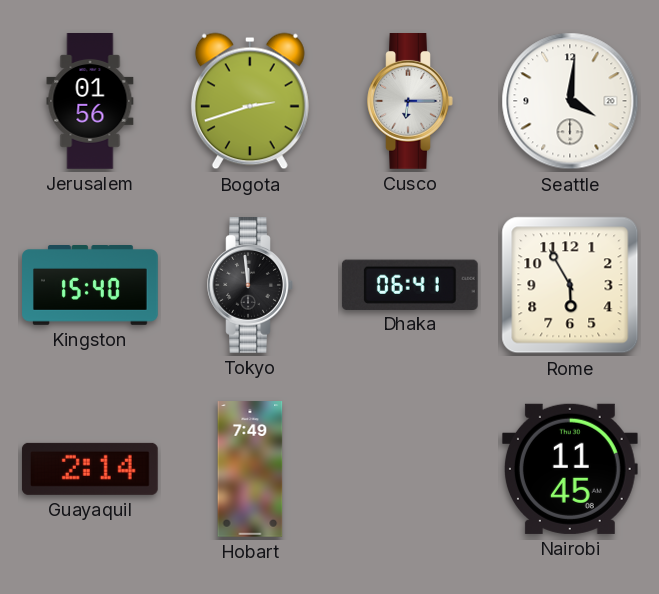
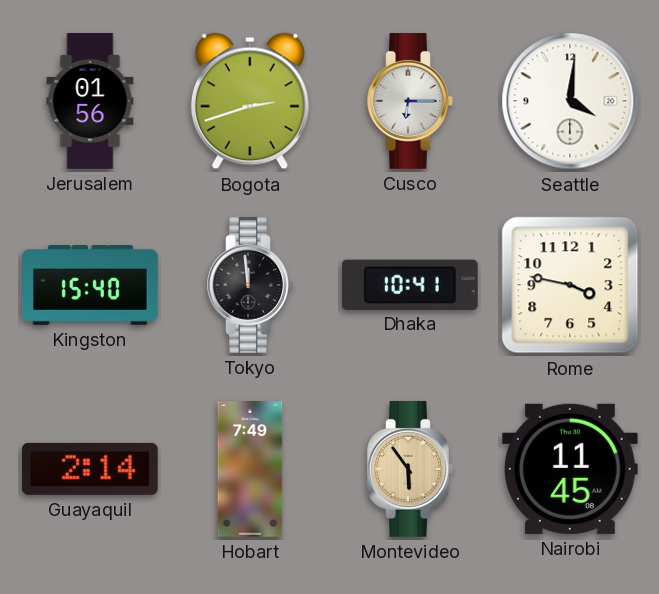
Dhaka: 06:41 -> 10:41
Rome: 5:55 -> 3:47
Montevideo: none -> 5:54
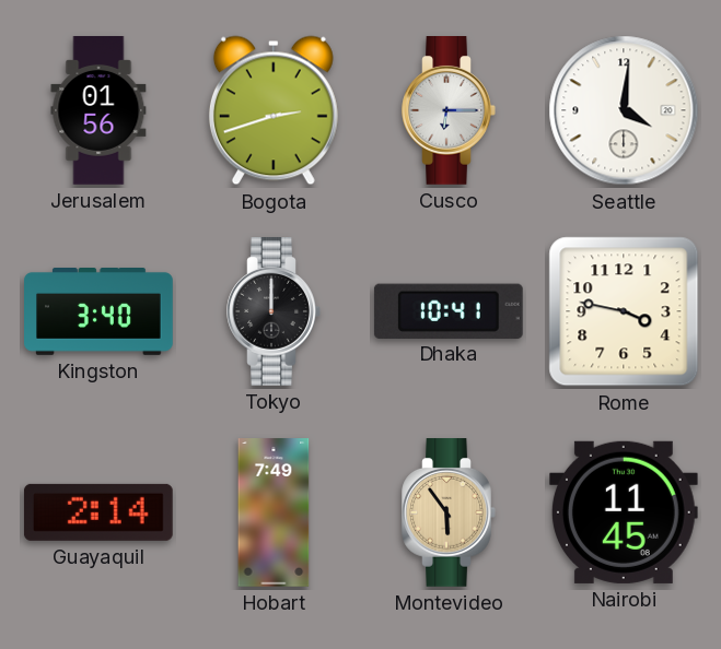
Kingston: 15:40 -> 3:40
Tokyo: 11:59 -> 12:00
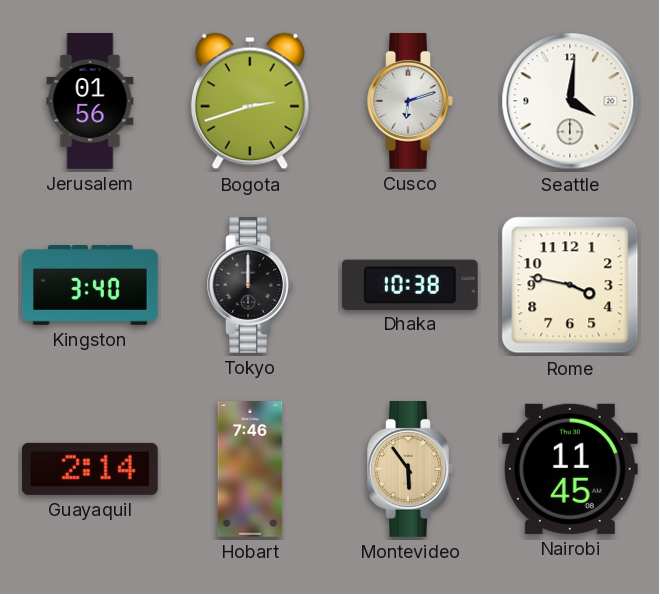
Cusco: 6:15 -> 6:12
Dhaka: 10:41 -> 10:38
Hobart: 7:49 -> 7:46
